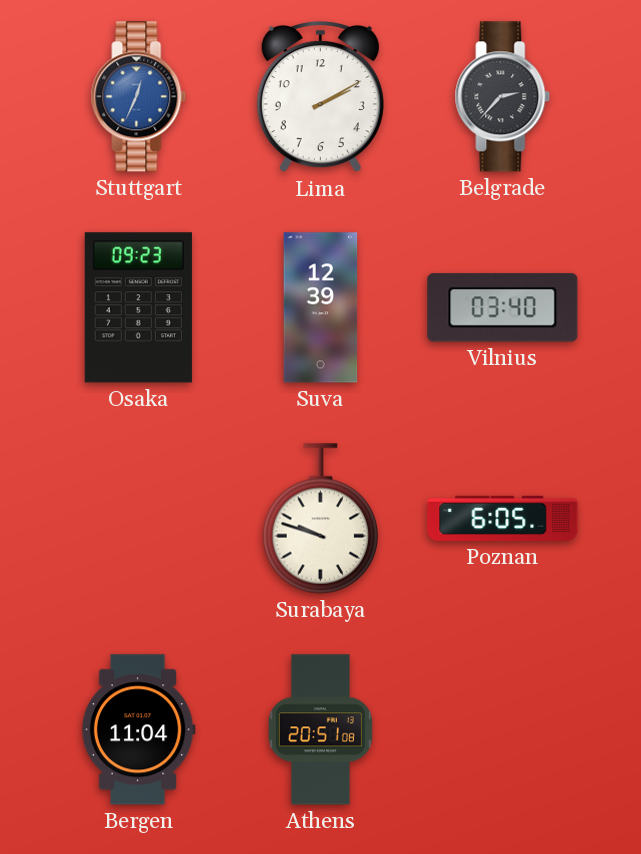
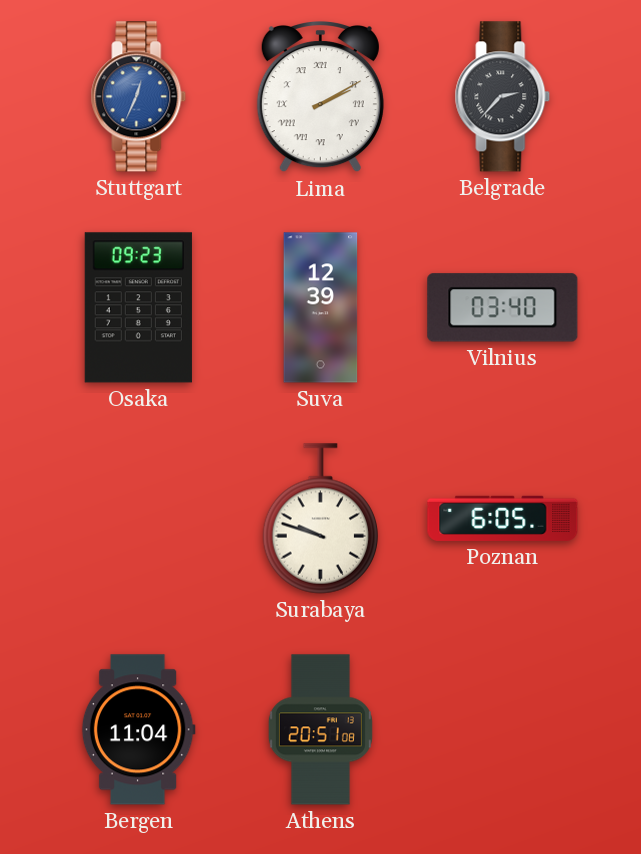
Lima numerals: Arabic -> Roman
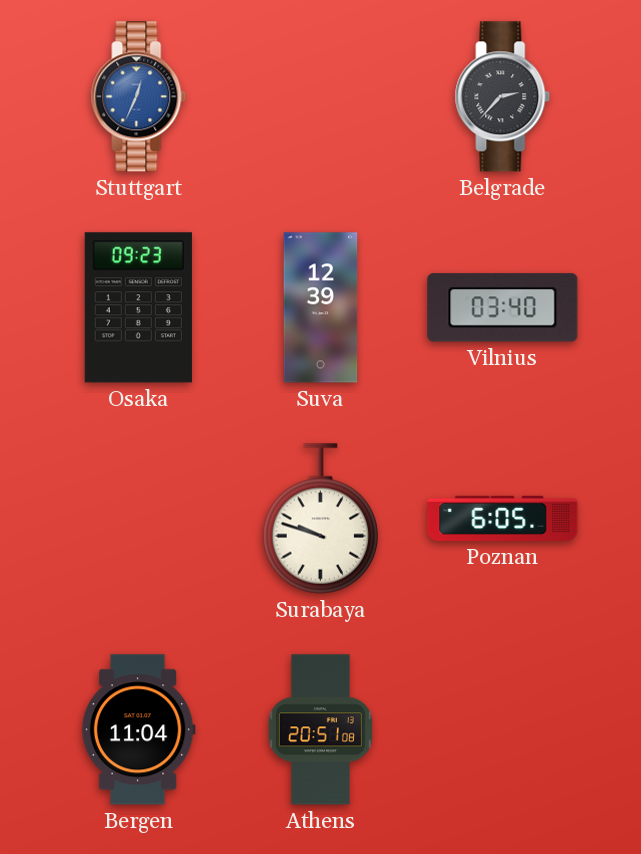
Lima: 2:10 -> none
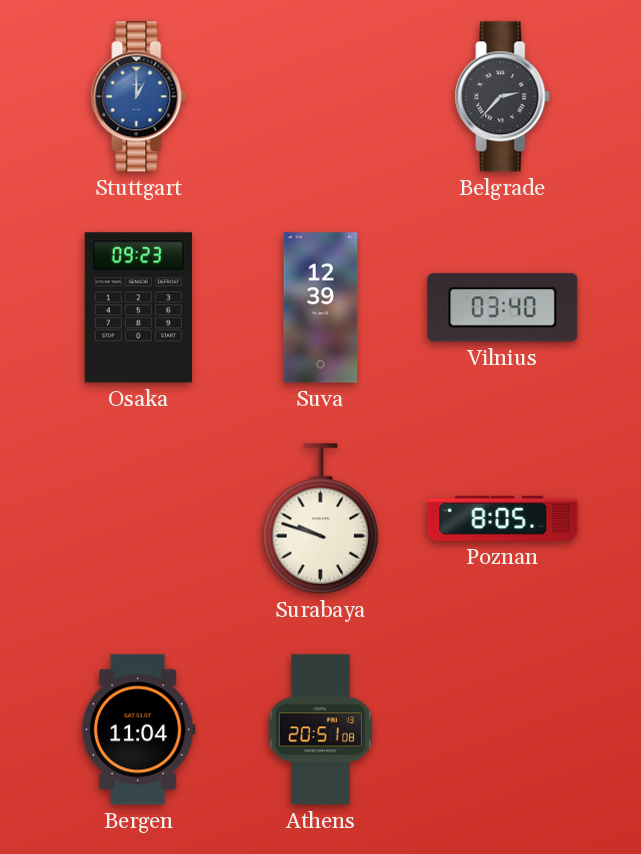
Stuttgart: 12:34 -> 1:00
Poznan: 6:05 -> 8:05
